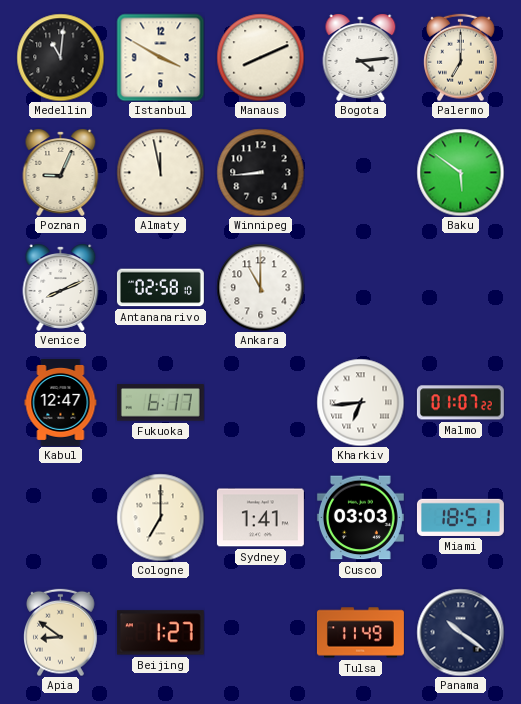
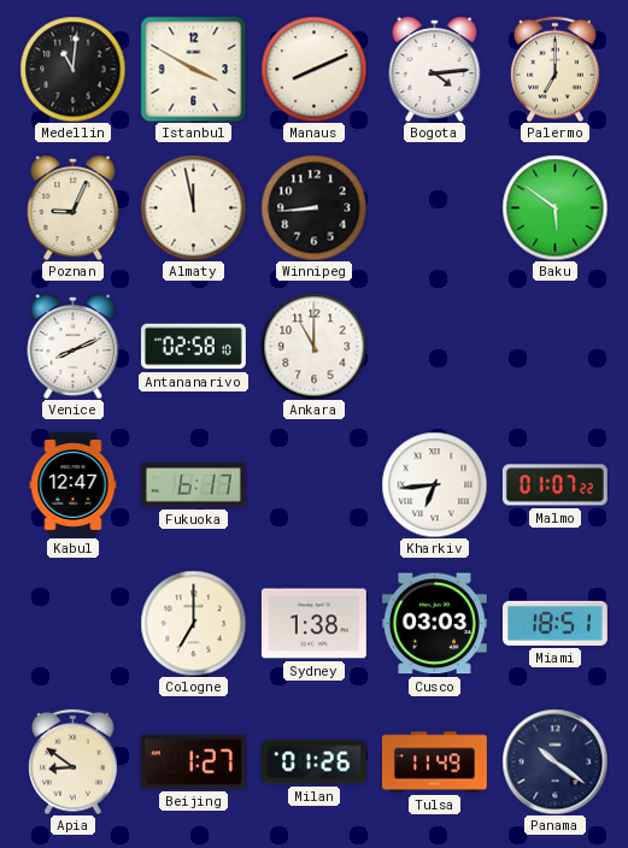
Sydney: 1:41 -> 1:38
Milan: none -> 01:26
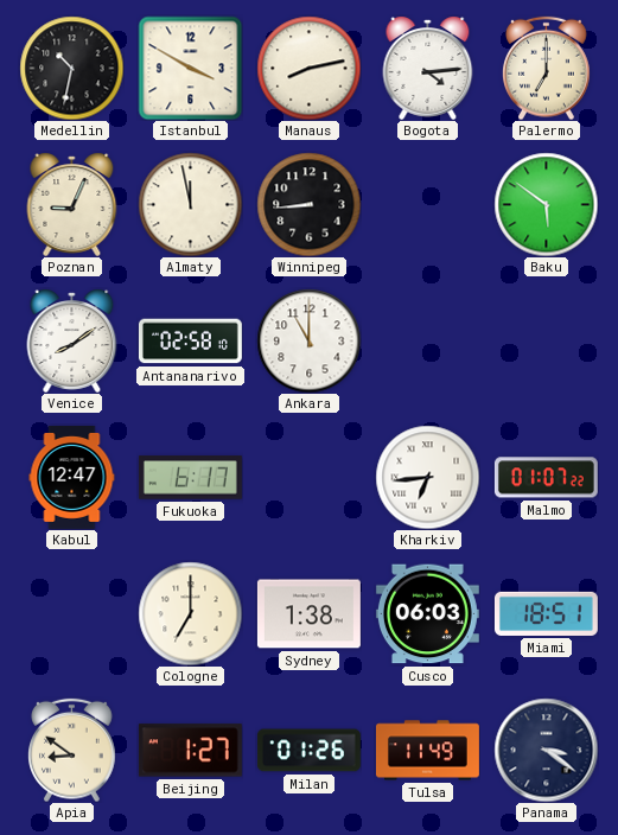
Medellin: 11:01 -> 10:32
Manaus: 8:11 -> 8:13
Venice: 8:11 -> 8:09
Cusco: 03:03 -> 06:03
Panama: 10:21 -> 3:21
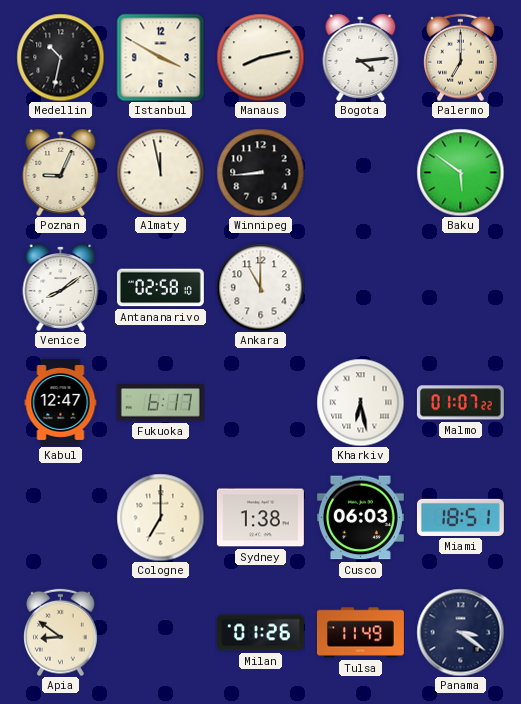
Kharkiv: 6:44 -> 6:28
Beijing: 1:27 -> none
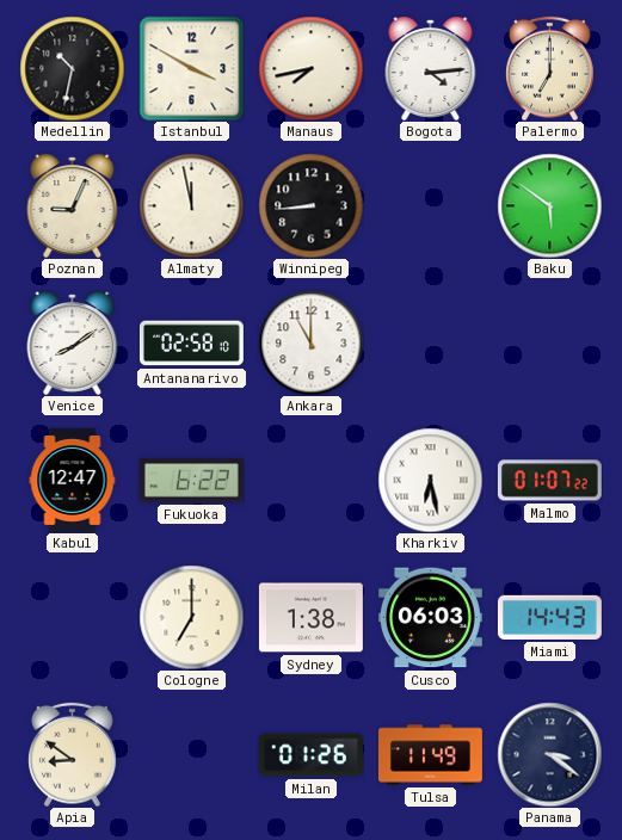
Manaus: 8:13 -> 7:43
Fukuoka: 6:17 -> 6:22
Miami: 18:51 -> 14:43
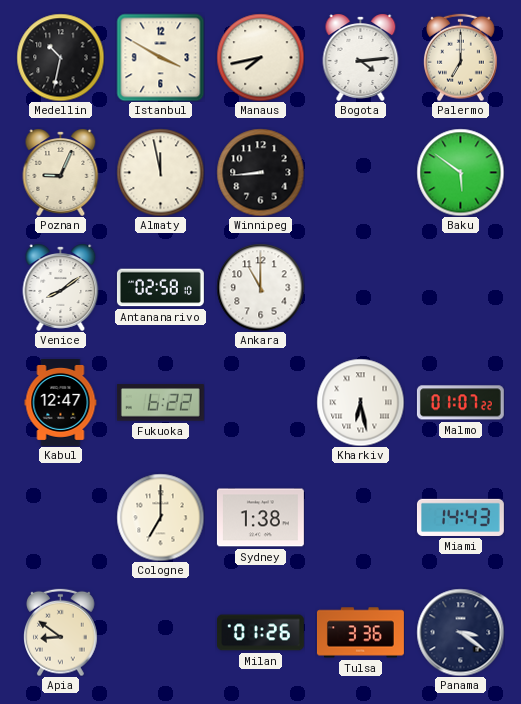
Cusco: 06:03 -> none
Tulsa: 11:49 -> 3:36
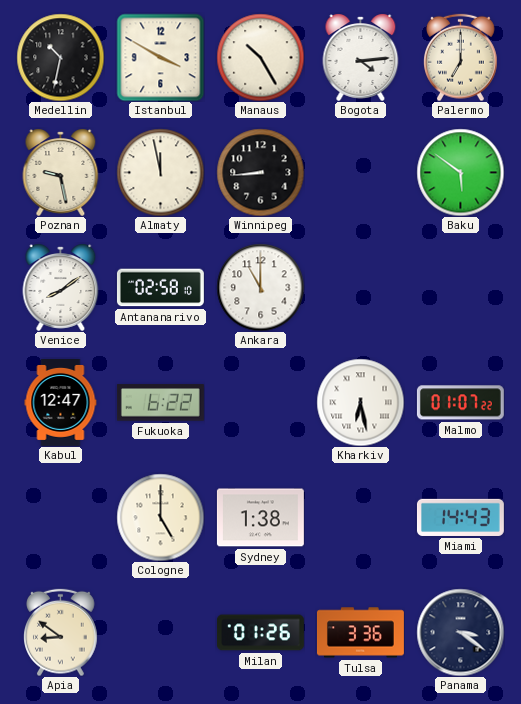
Manaus: 7:43 -> 10:25
Poznan: 9:04 -> 9:28
Cologne: 7:00 -> 5:00
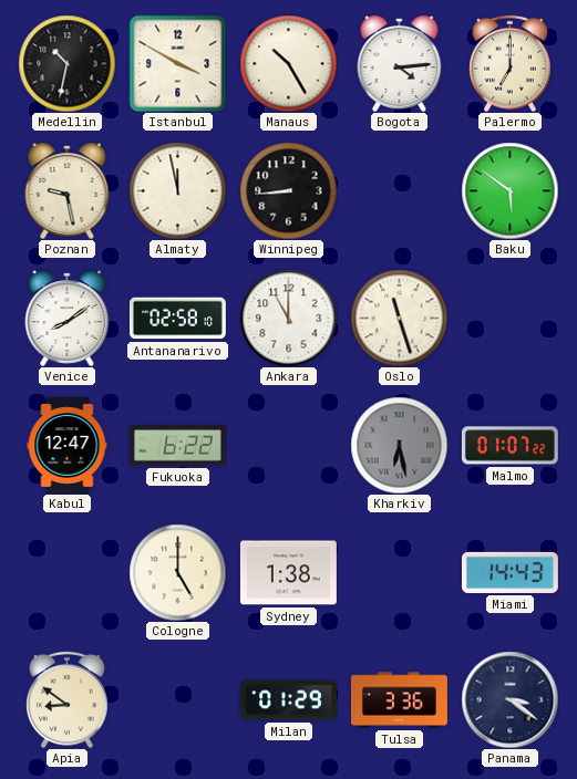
Oslo: none -> 11:27
Kharkiv dial: white -> grey
Milan: 01:26 -> 01:29
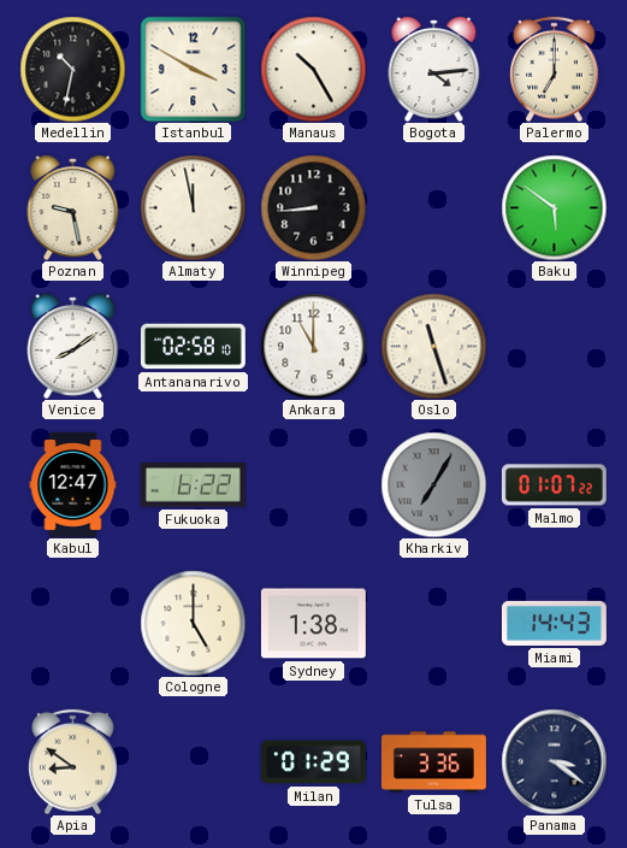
Kharkiv: 6:28 -> 7:05
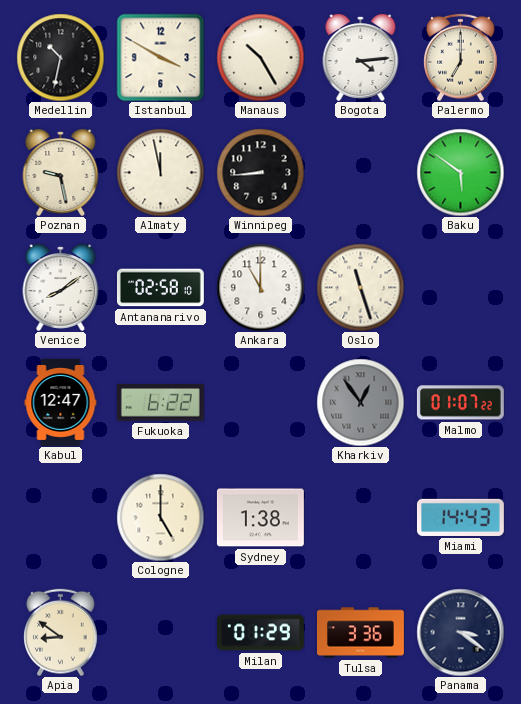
Kharkiv: 7:05 -> 12:54
